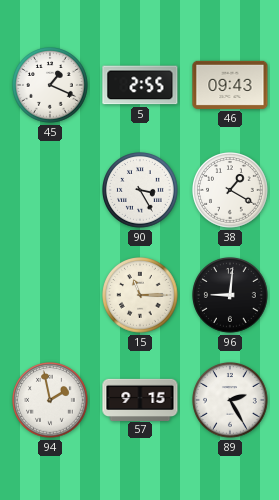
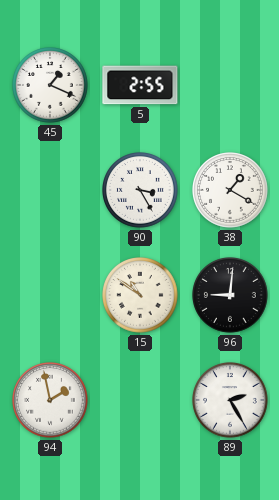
46: 09:43 -> none
15: 11:15 -> 10:51
57: 9:15 -> none
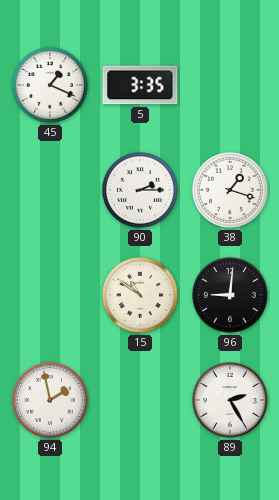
5: 2:55 -> 3:35
90: 3:25 -> 2:15
38: 1:20 -> 1:18
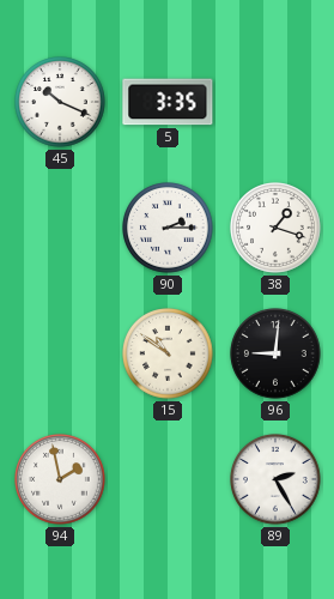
45: 1:19 -> 10:19
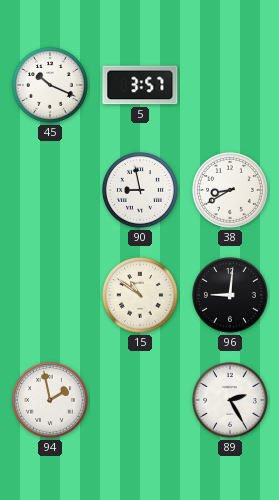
5: 3:35 -> 3:57
90: 2:15 -> 8:58
38: 1:18 -> 8:40
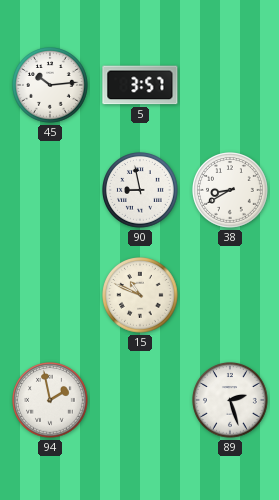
45: 10:19 -> 10:14
15: 10:51 -> 10:49
96: 9:01 -> none
89: 2:25 -> 2:27
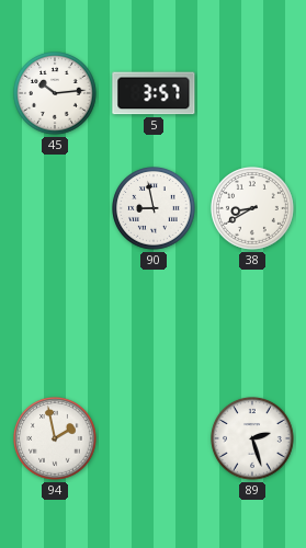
15: 10:49 -> none
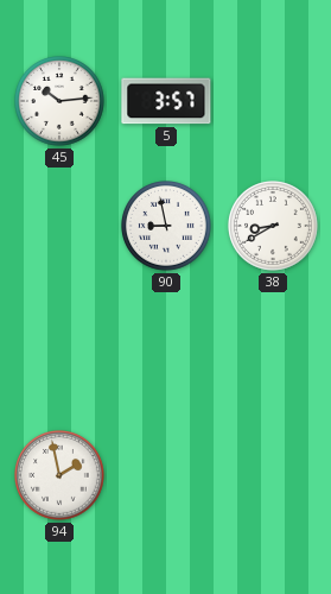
89: 2:27 -> none
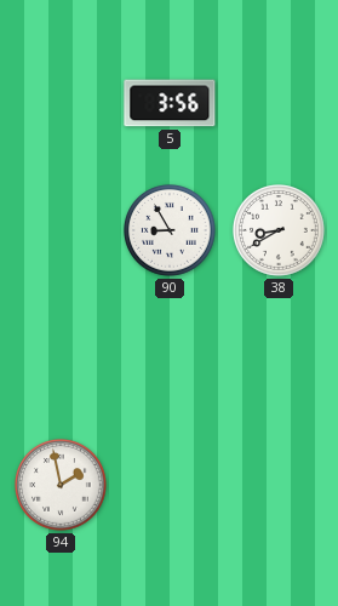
45: 10:14 -> none
5: 3:57 -> 3:56
90: 8:58 -> 8:55
